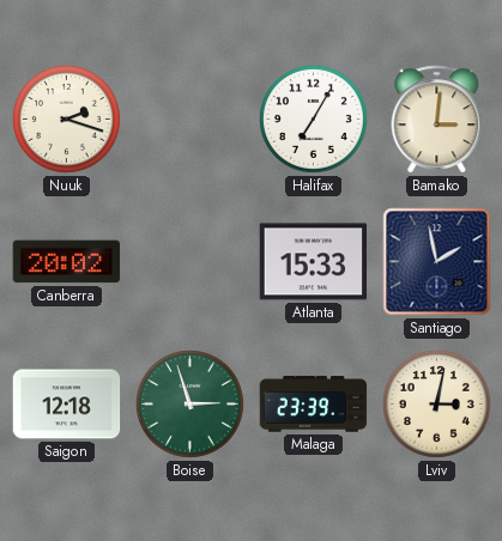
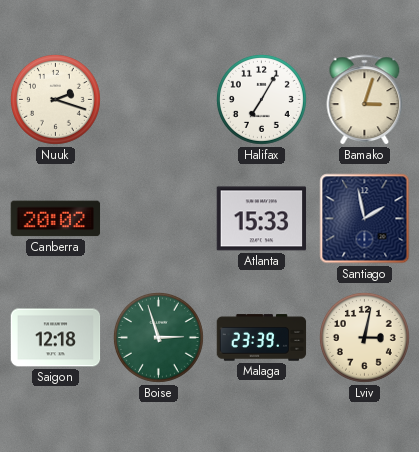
Bamako: 3:01 -> 3:03
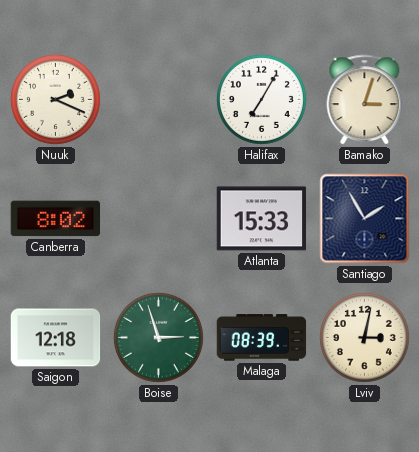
Nuuk: 2:18 -> 2:19
Canberra: 20:02 -> 8:02
Santiago: 1:58 -> 1:55
Malaga: 23:39 -> 08:39
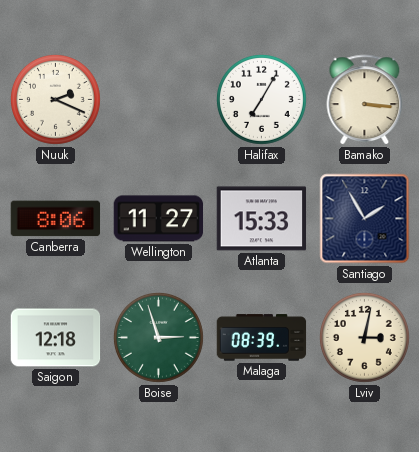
Bamako: 3:03 -> 3:16
Canberra: 8:02 -> 8:06
Wellington: none -> 11:27
